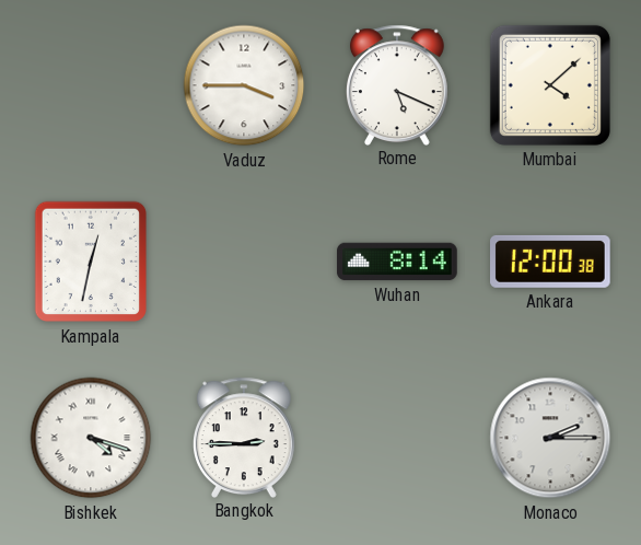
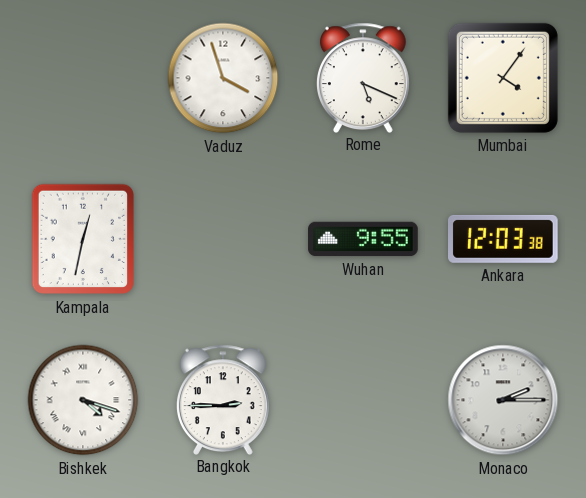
Vaduz: 3:45 -> 3:57
Mumbai: 4:08 -> 4:06
Wuhan: 8:14 -> 9:55
Ankara: 12:00 -> 12:03
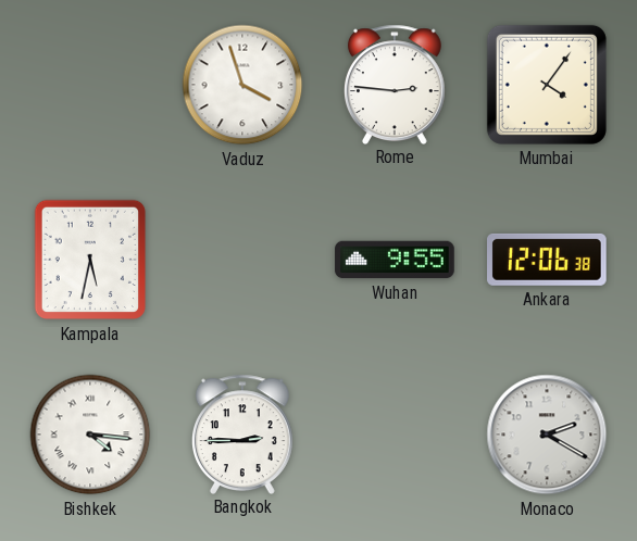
Rome: 5:19 -> 2:46
Kampala: 12:32 -> 5:32
Ankara: 12:03 -> 12:06
Bishkek: 4:18 -> 4:16
Monaco: 2:15 -> 2:20
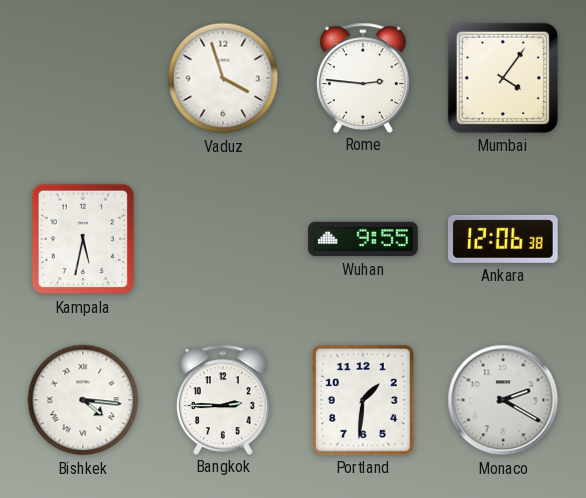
Portland: none -> 1:31
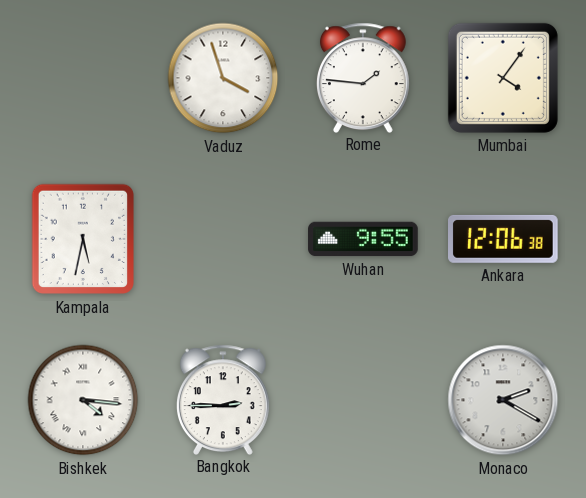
Rome: 2:46 -> 1:46
Portland: 1:31 -> none
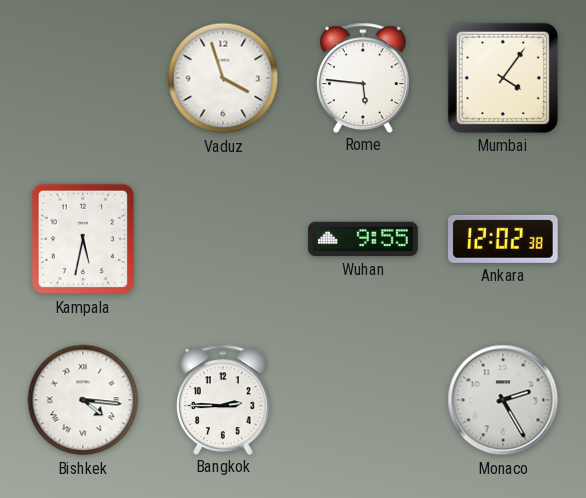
Rome: 1:46 -> 5:46
Ankara: 12:06 -> 12:02
Monaco: 2:20 -> 2:25
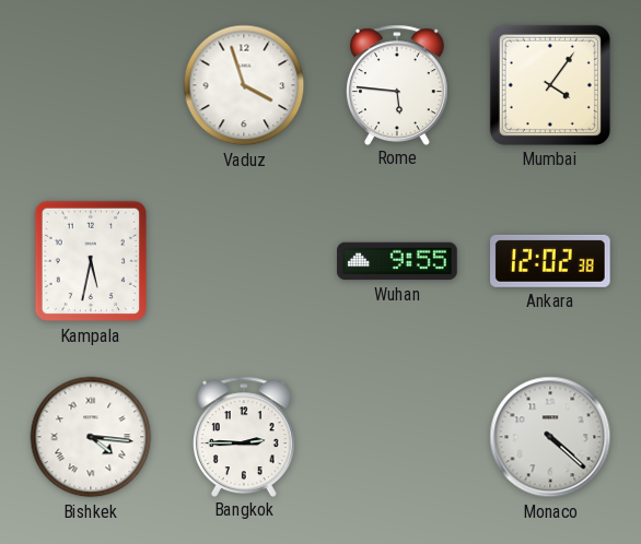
Monaco: 2:25 -> 4:22
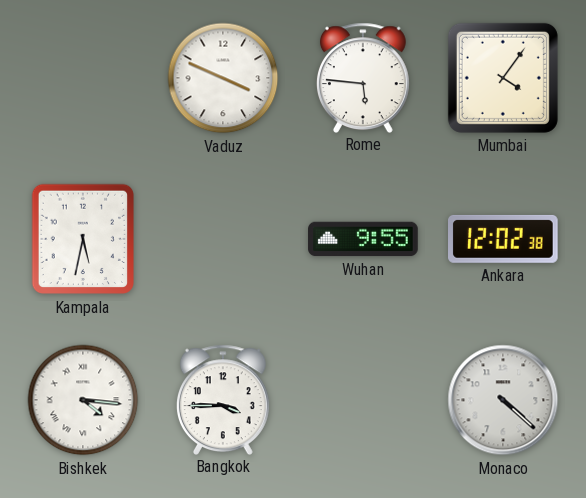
Vaduz: 3:57 -> 3:49
Bangkok: 2:45 -> 3:45
